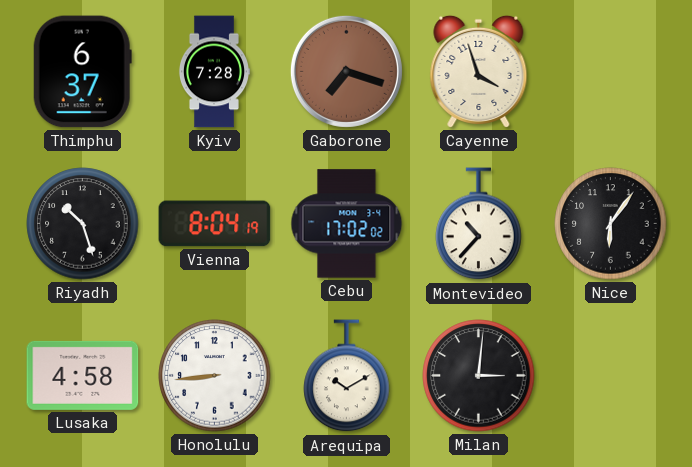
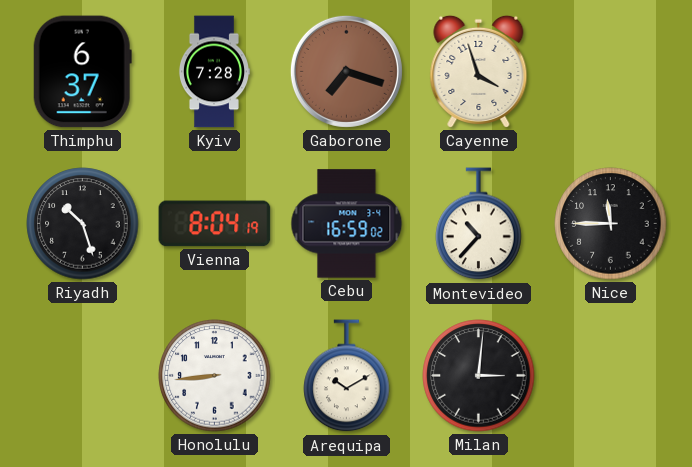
Cebu: 17:02 -> 16:59
Nice: 6:06 -> 11:45
Lusaka: 4:58 -> none
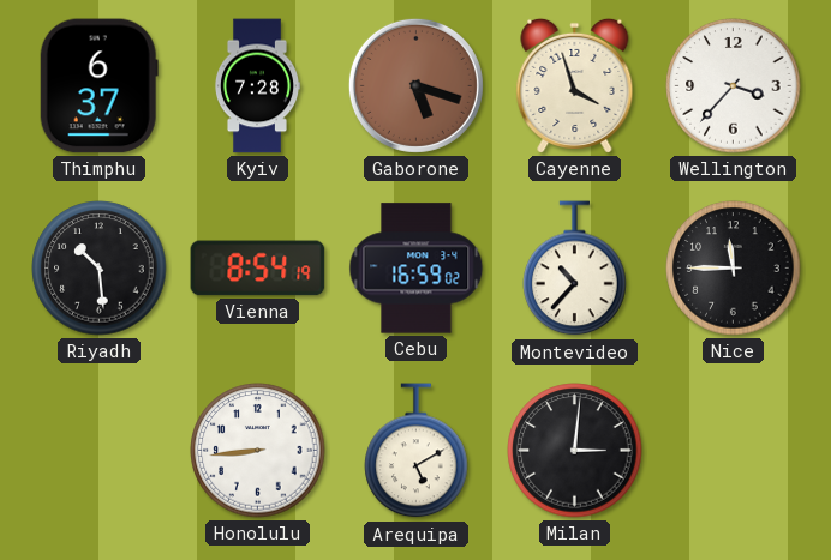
Gaborone: 7:18 -> 5:18
Wellington: none -> 3:37
Riyadh: 10:27 -> 10:29
Vienna: 8:04 -> 8:54
Arequipa: 10:10 -> 5:10
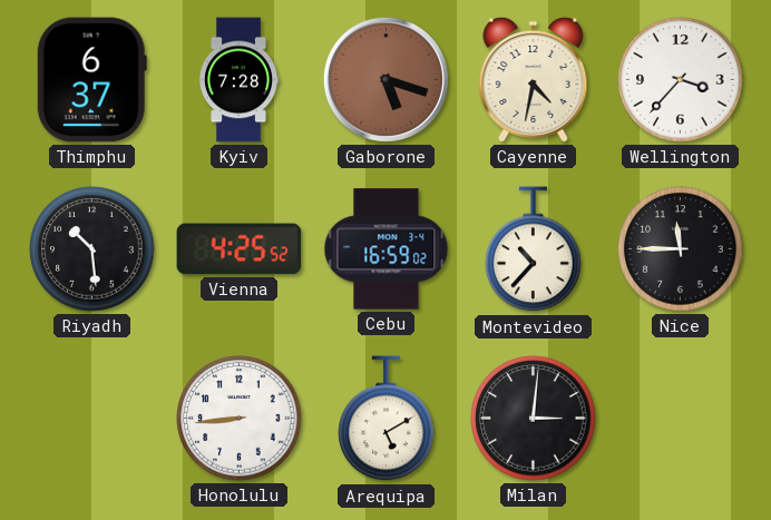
Cayenne: 3:57 -> 4:32
Vienna: 8:54 -> 4:25
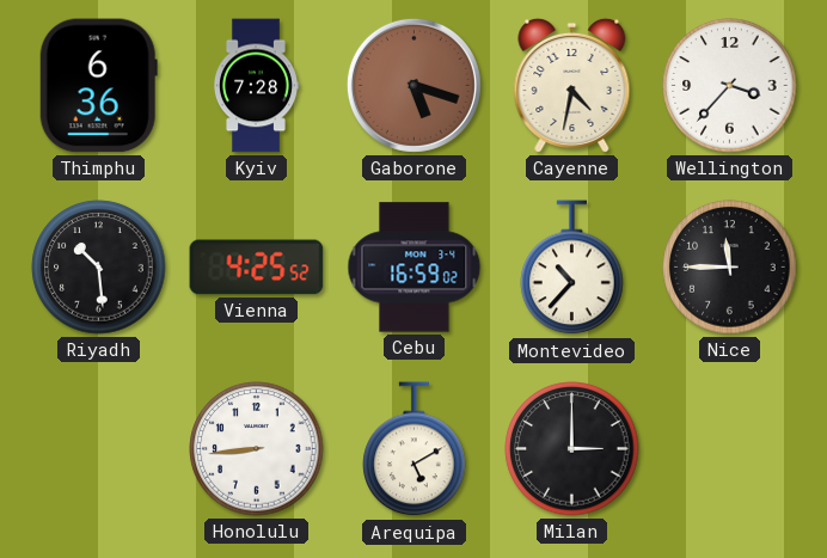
Thimphu: 6:37 -> 6:36
Milan: 3:01 -> 3:00
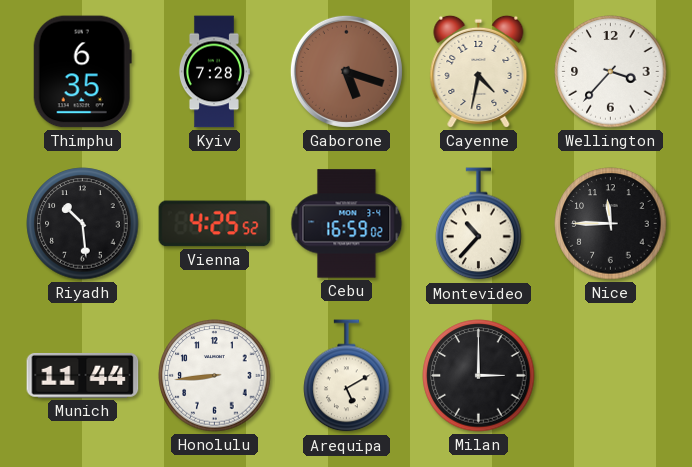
Thimphu: 6:36 -> 6:35
Munich: none -> 11:44
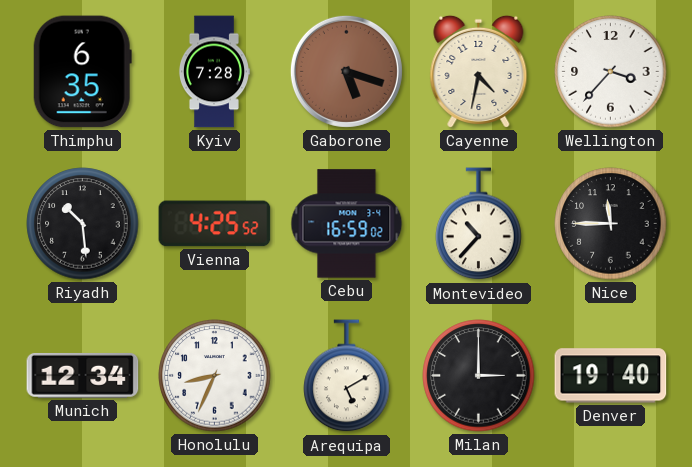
Munich: 11:44 -> 12:34
Honolulu: 8:44 -> 8:34
Denver: none -> 19:40
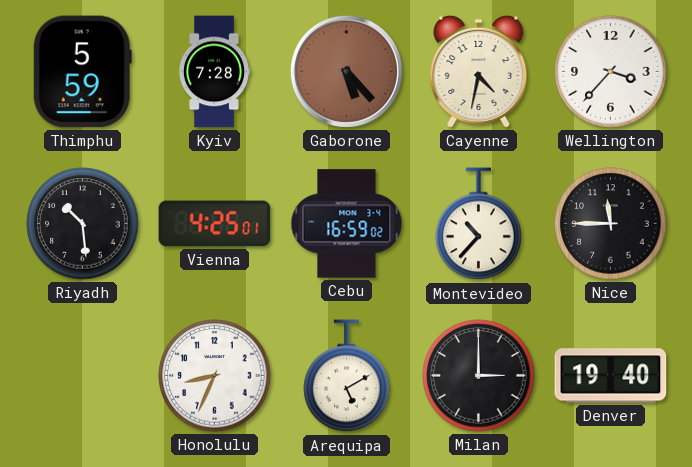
Thimphu: 6:35 -> 5:59
Gaborone: 5:18 -> 5:23
Vienna: 4:25:52 -> 4:25:01
Munich: 12:34 -> none
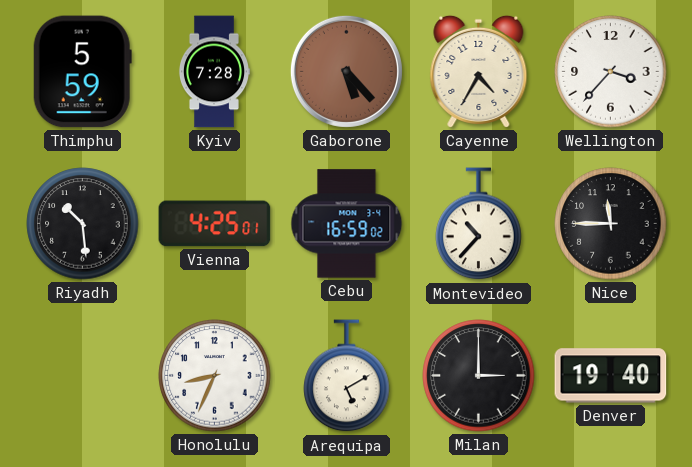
Cayenne: 4:32 -> 4:35
